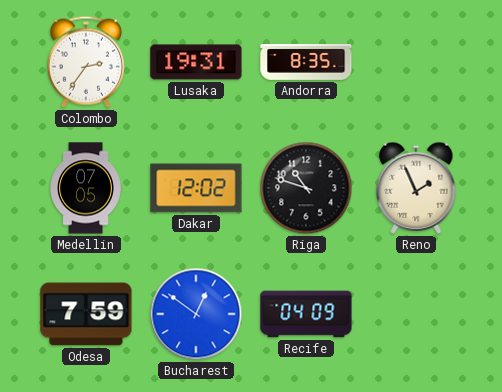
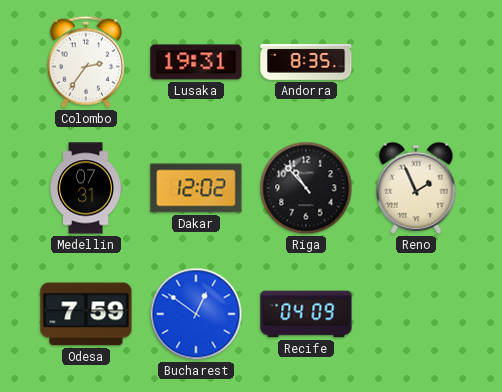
Medellin: 07:05 -> 07:31
Riga: 10:48 -> 10:53
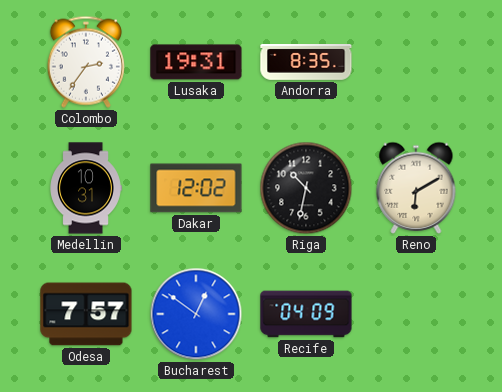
Medellin: 07:31 -> 10:31
Riga: 10:53 -> 10:32
Reno: 1:56 -> 6:10
Odesa: 7:59 -> 7:57
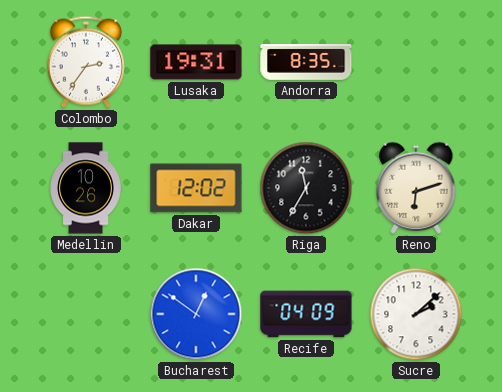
Medellin: 10:31 -> 10:26
Riga: 10:32 -> 11:35
Reno: 6:10 -> 6:12
Odesa: 7:57 -> none
Sucre: none -> 2:08
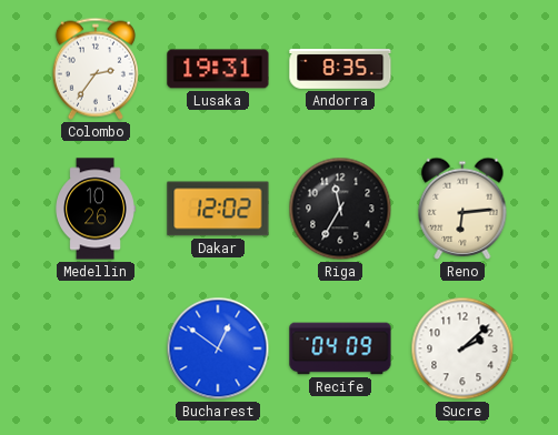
Reno: 6:12 -> 6:14
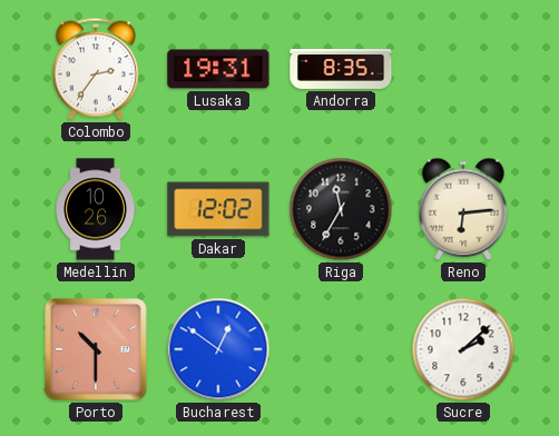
Porto: none -> 10:30
Recife: 04:09 -> none
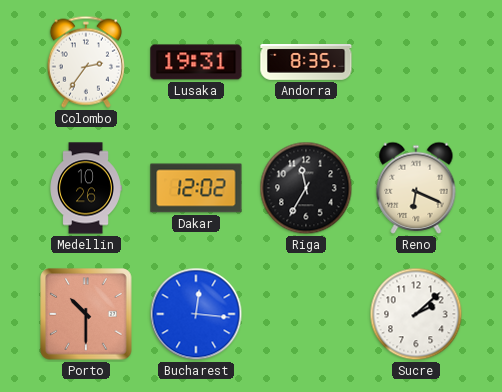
Reno: 6:14 -> 6:19
Bucharest: 12:51 -> 12:16
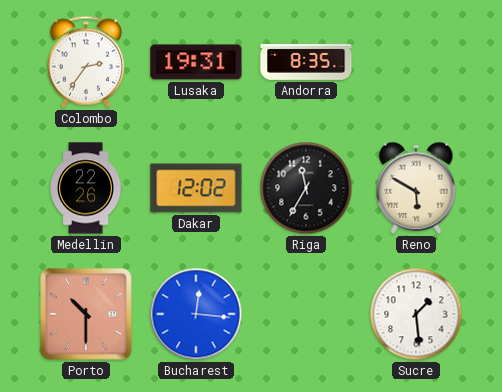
Medellin: 10:26 -> 22:26
Reno: 6:19 -> 5:50
Sucre: 2:08 -> 1:29
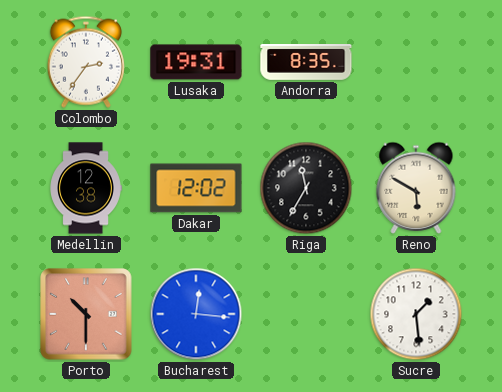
Medellin: 22:26 -> 12:38
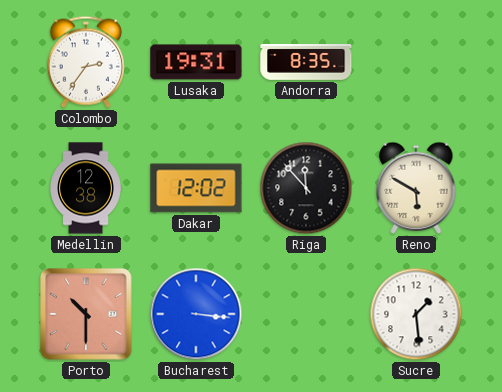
Riga: 11:35 -> 11:53
Bucharest: 12:16 -> 3:16
